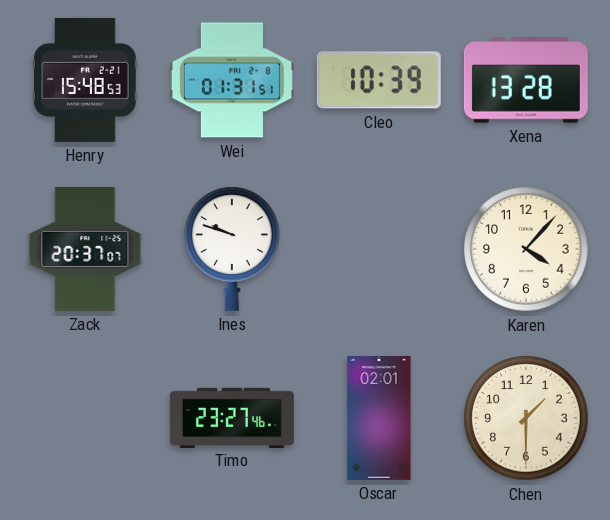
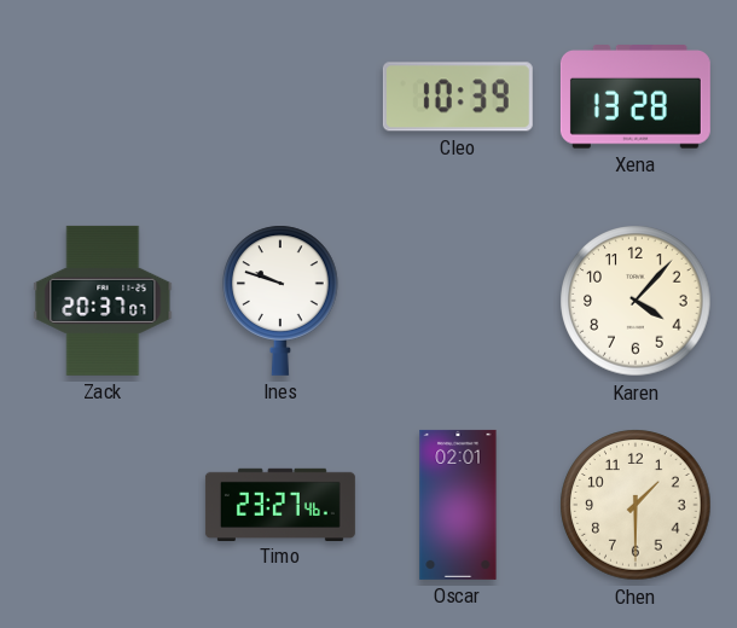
Henry: 15:48 -> none
Wei: 01:31 -> none
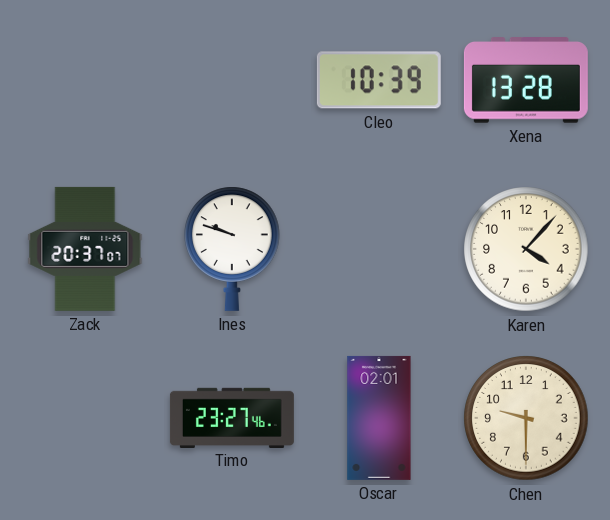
Chen: 1:30 -> 9:30
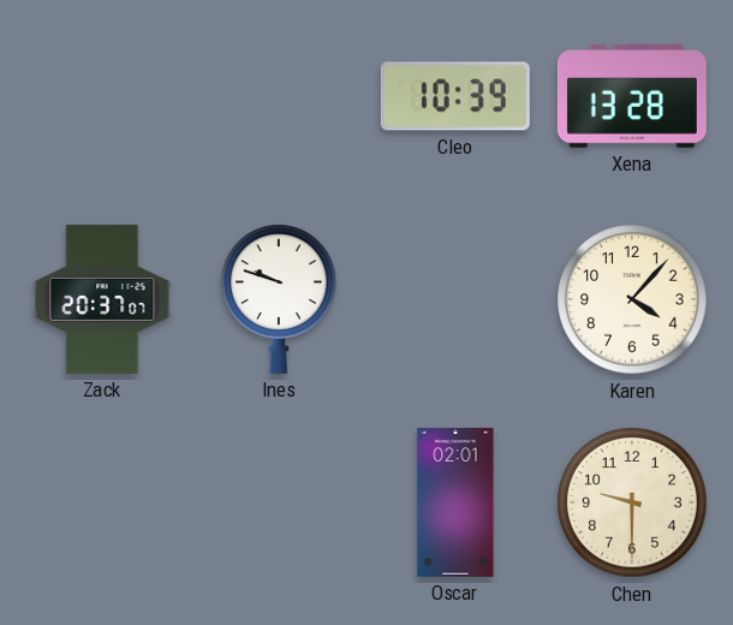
Timo: 23:27 -> none
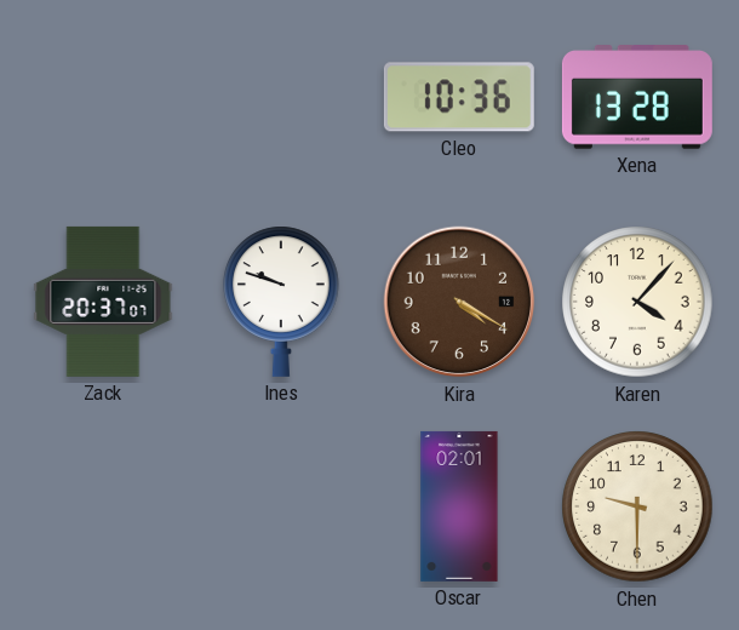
Cleo: 10:39 -> 10:36
Kira: none -> 4:20
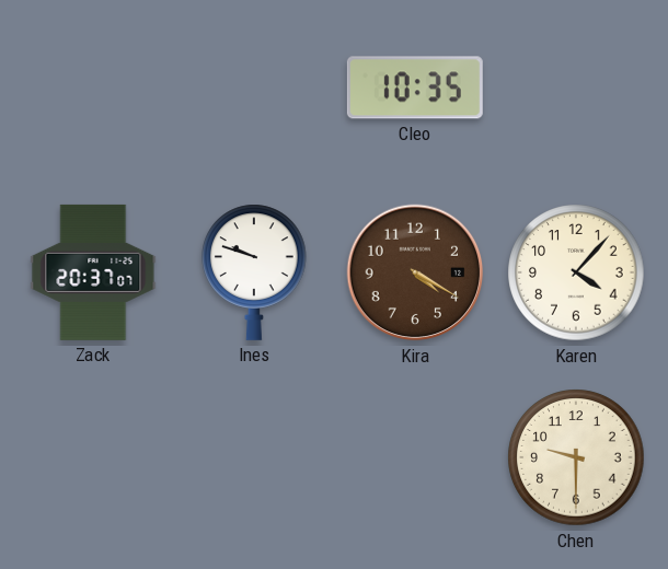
Cleo: 10:36 -> 10:35
Xena: 13:28 -> none
Oscar: 02:01 -> none
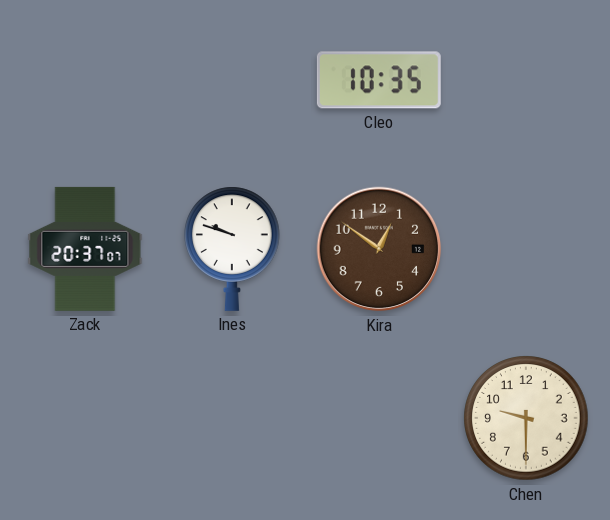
Kira: 4:20 -> 12:51
Karen: 4:07 -> none
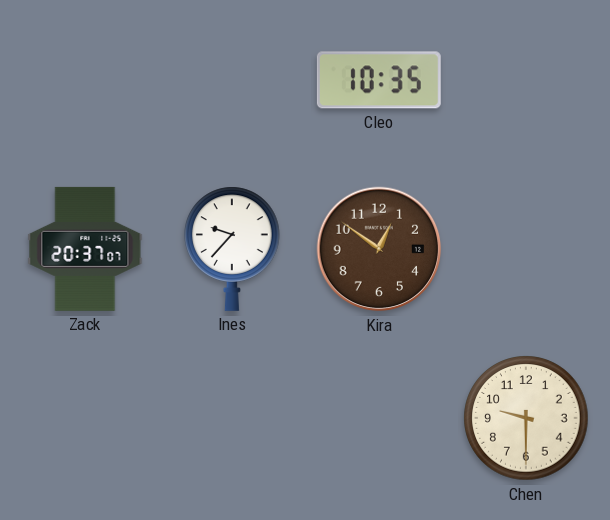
Ines: 9:48 -> 9:37
